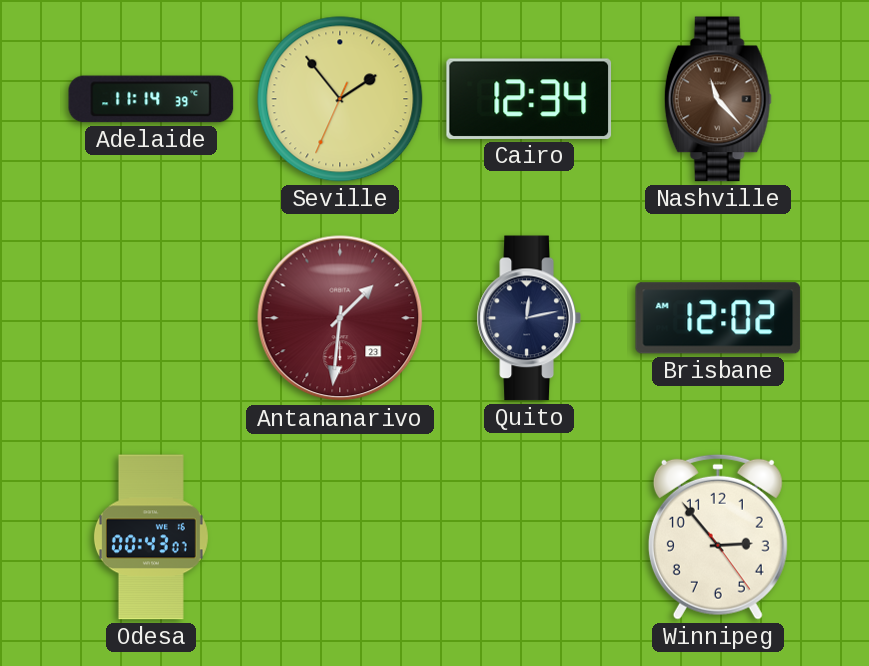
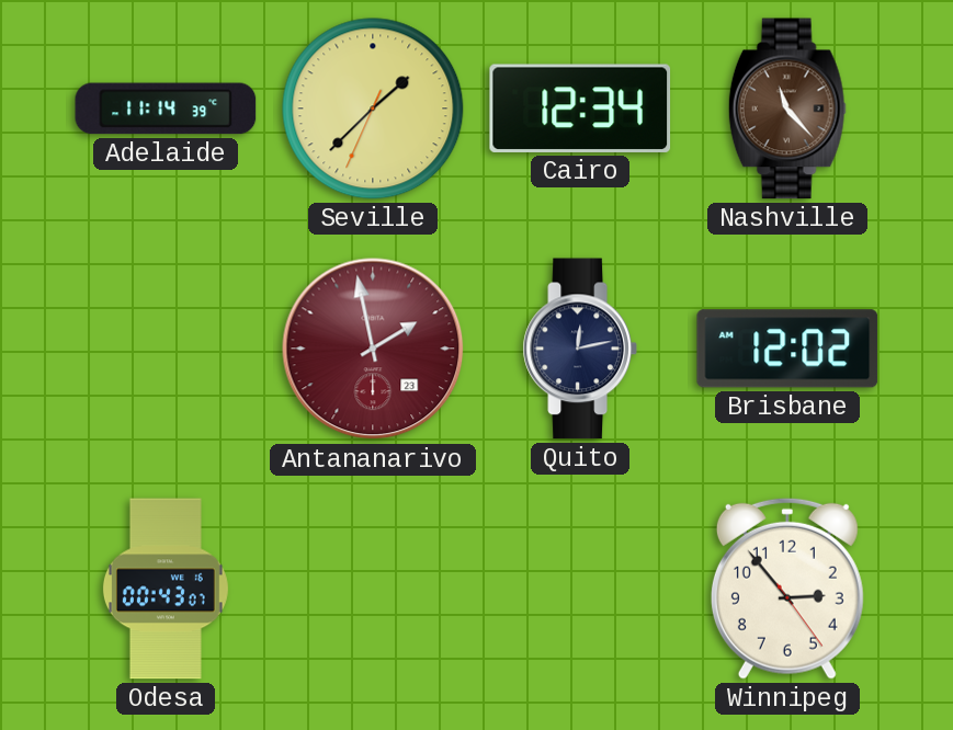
Seville: 1:53 -> 1:37
Antananarivo: 1:31 -> 1:58
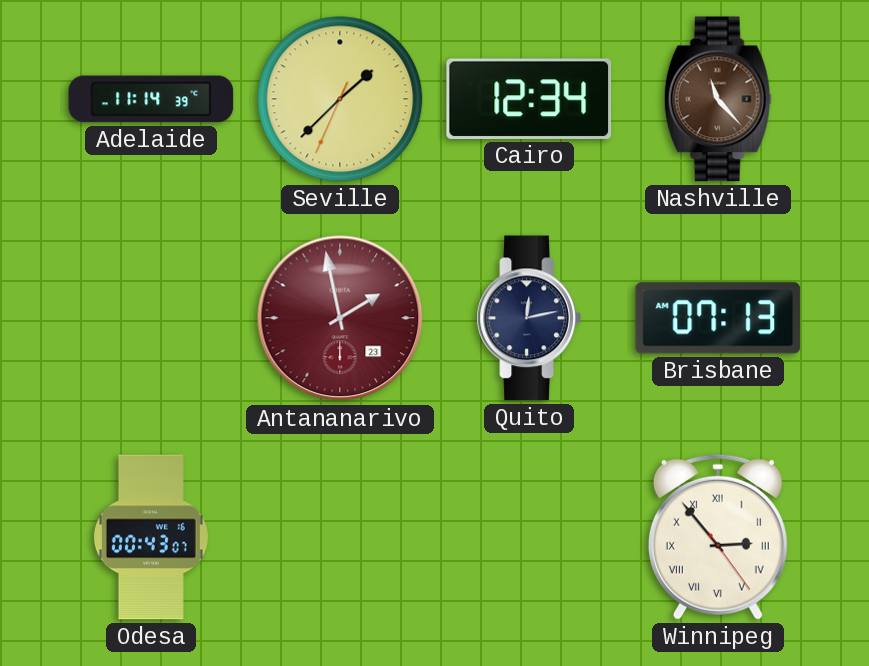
Brisbane: 12:02 -> 07:13
Winnipeg numerals: Arabic -> Roman
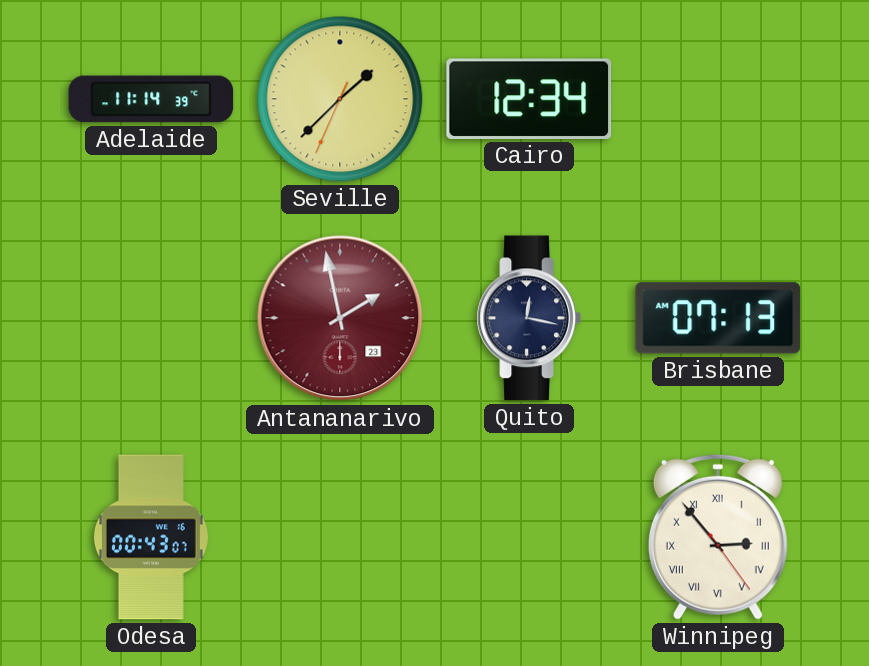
Nashville: 11:23 -> none
Quito: 12:13 -> 12:17
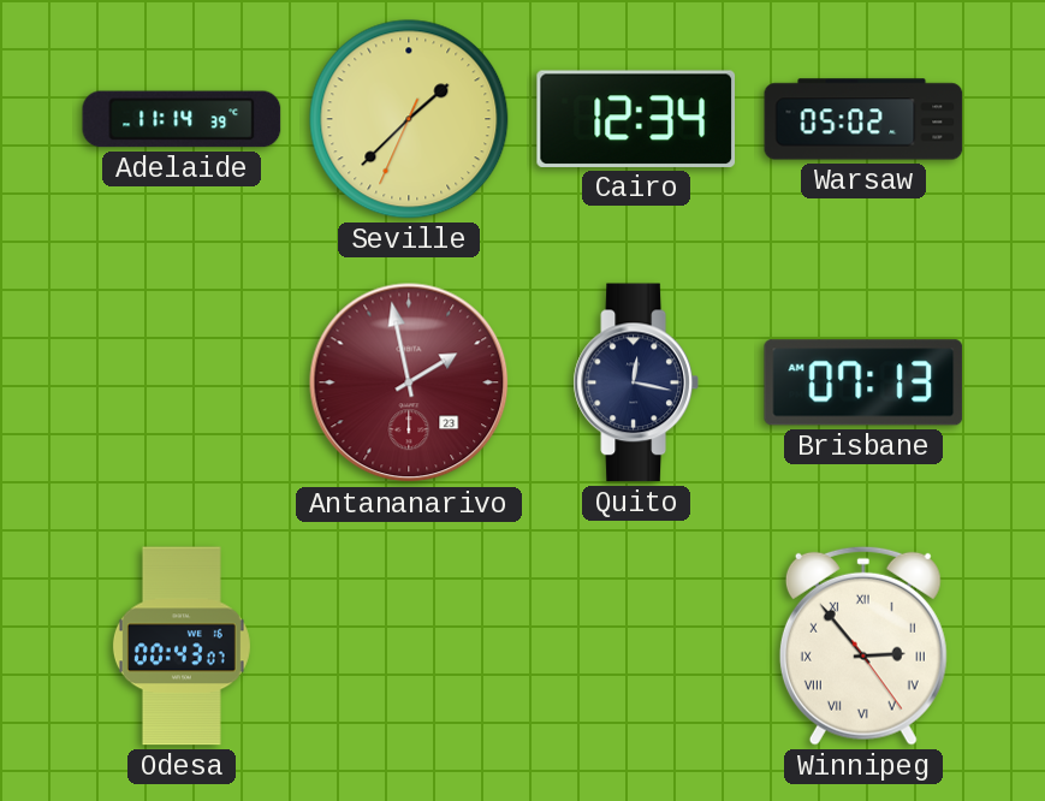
Warsaw: none -> 05:02
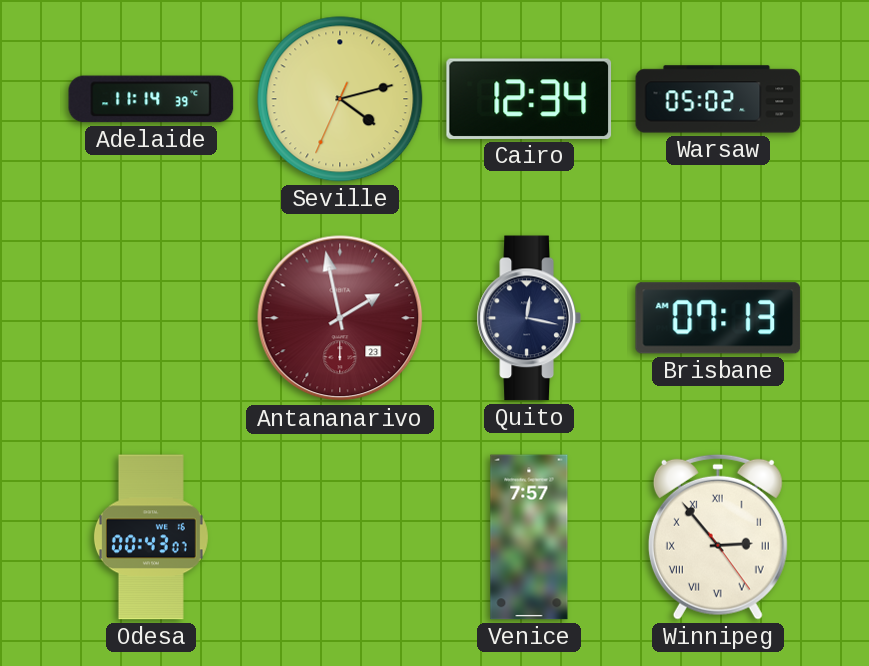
Seville: 1:37 -> 4:12
Venice: none -> 7:57
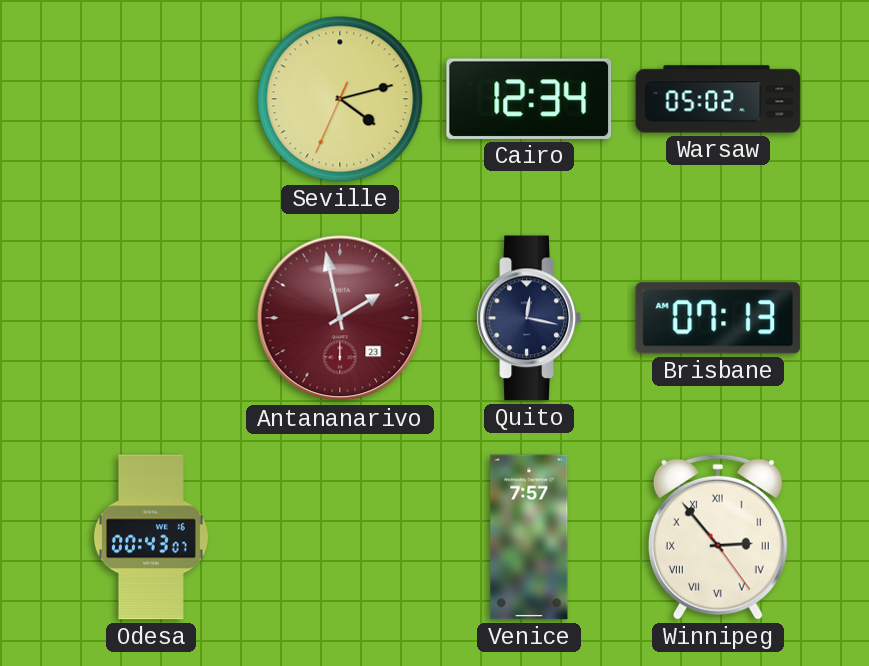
Adelaide: 11:14 -> none
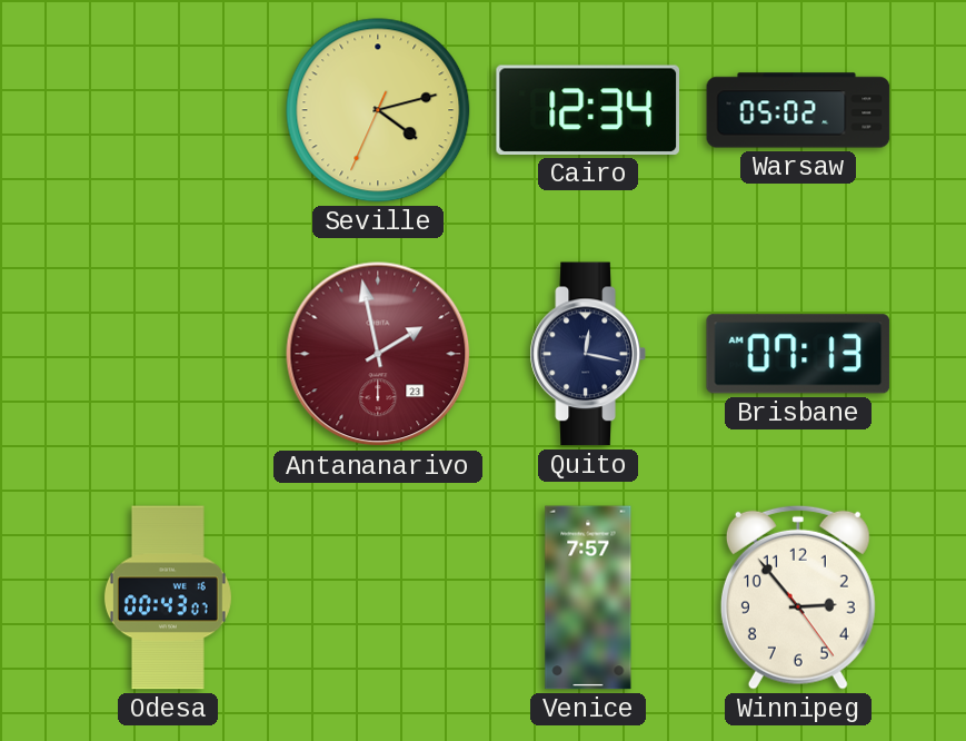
Winnipeg numerals: Roman -> Arabic
